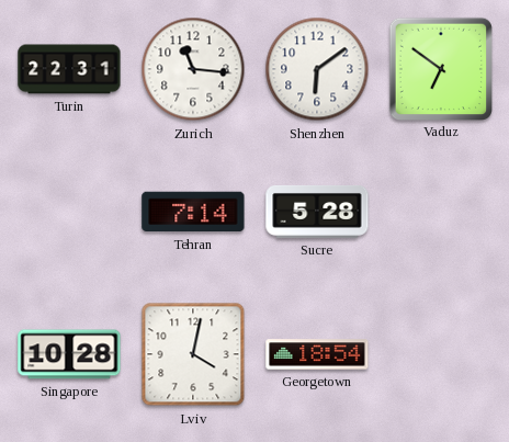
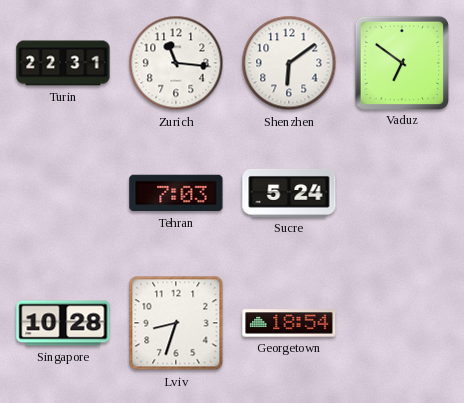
Tehran: 7:14 -> 7:03
Sucre: 5:28 -> 5:24
Lviv: 4:02 -> 8:33
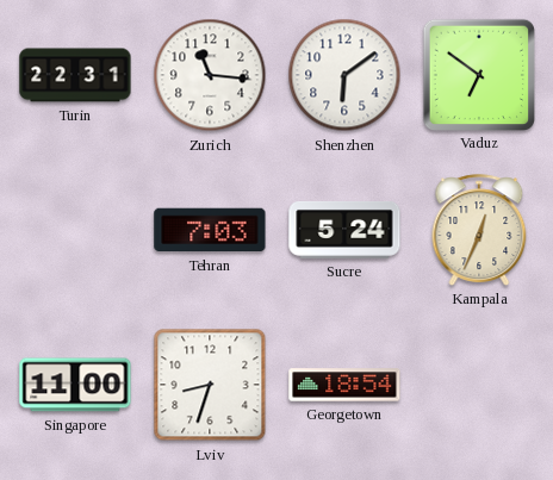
Kampala: none -> 12:34
Singapore: 10:28 -> 11:00
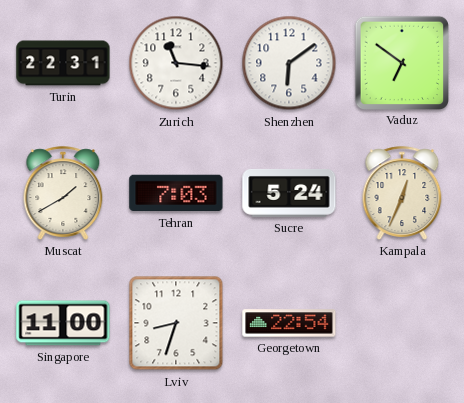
Muscat: none -> 1:40
Georgetown: 18:54 -> 22:54
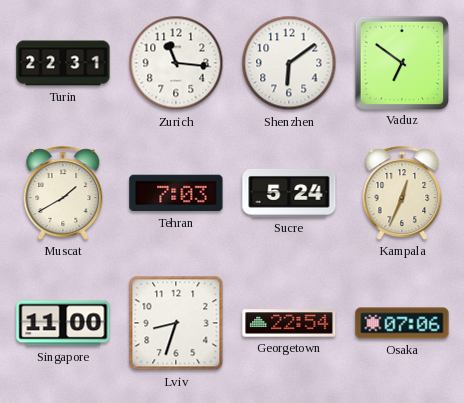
Osaka: none -> 07:06
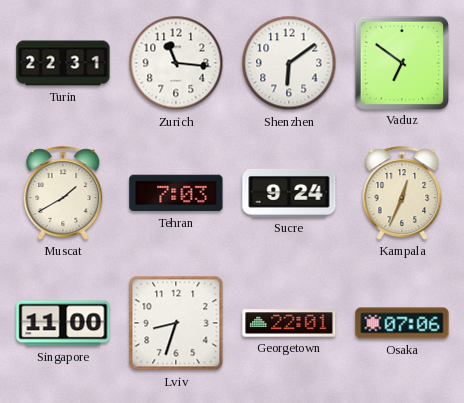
Sucre: 5:24 -> 9:24
Georgetown: 22:54 -> 22:01
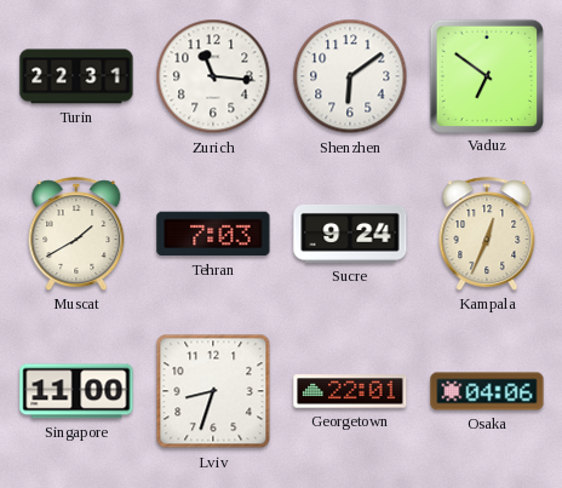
Osaka: 07:06 -> 04:06
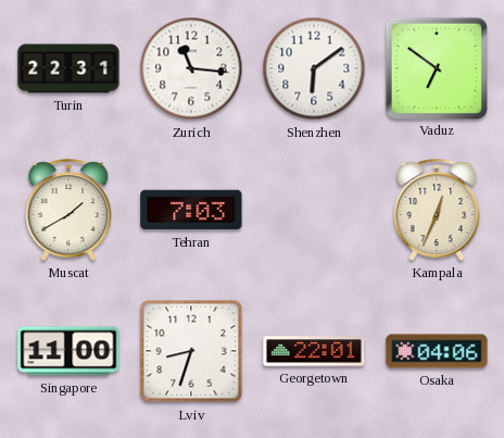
Sucre: 9:24 -> none
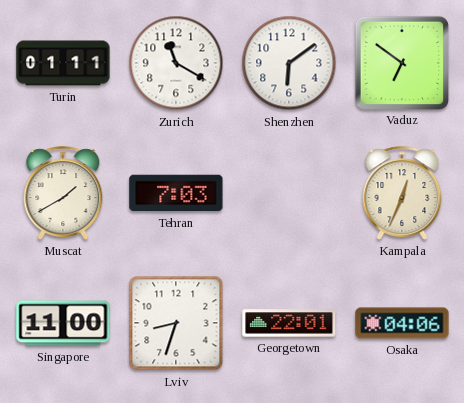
Turin: 22:31 -> 01:11
Zurich: 11:16 -> 11:20
